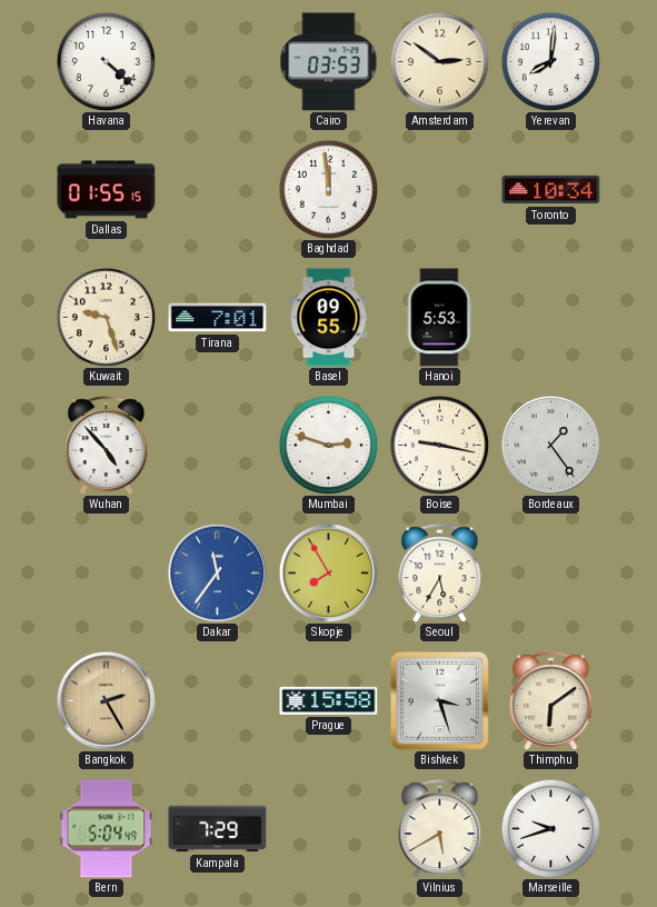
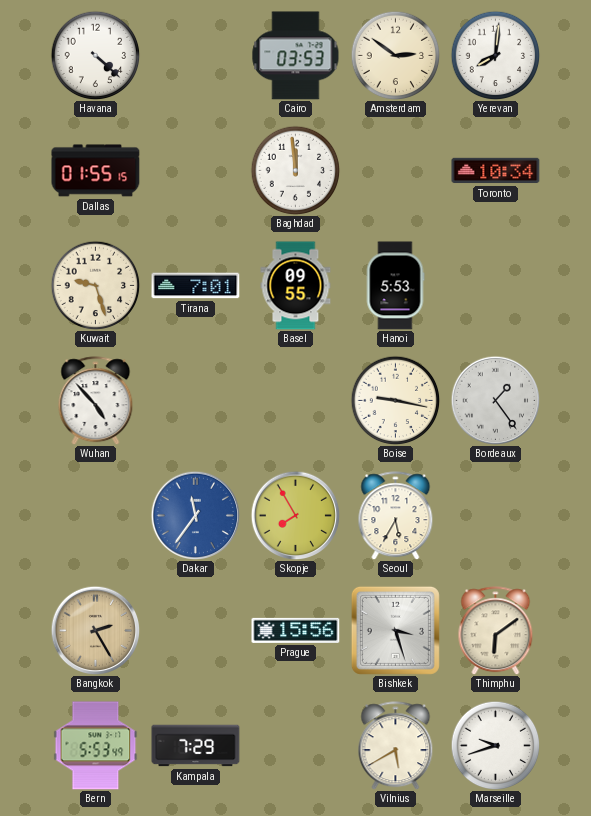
Mumbai: 2:48 -> none
Prague: 15:58 -> 15:56
Bern: 5:04 -> 5:53
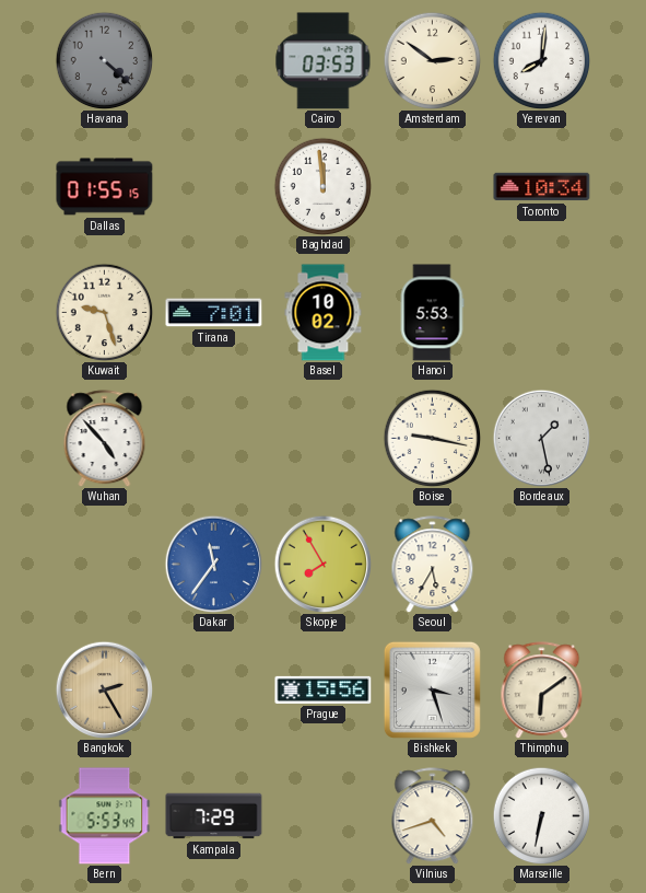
Havana dial: white -> grey
Basel: 09:55 -> 10:02
Bordeaux: 1:24 -> 1:28
Vilnius: 5:40 -> 4:42
Marseille: 9:42 -> 6:32
